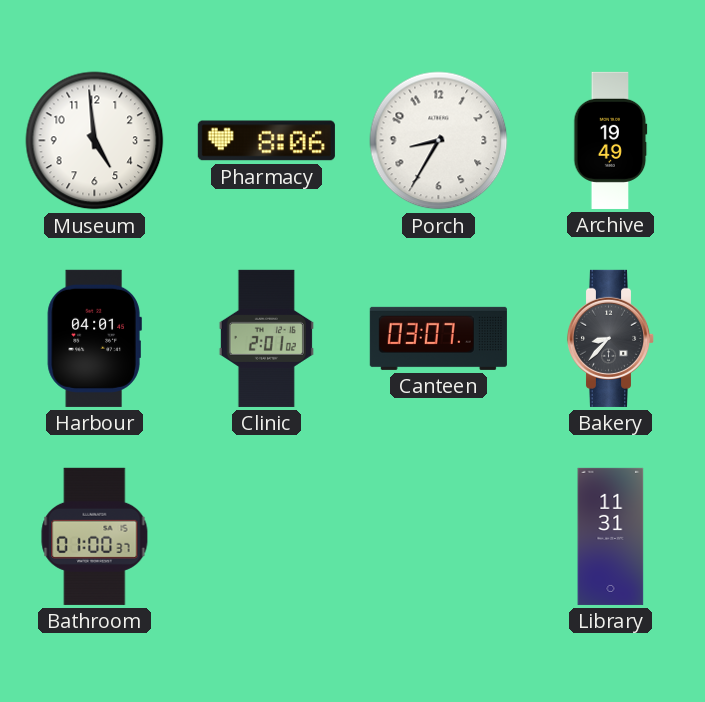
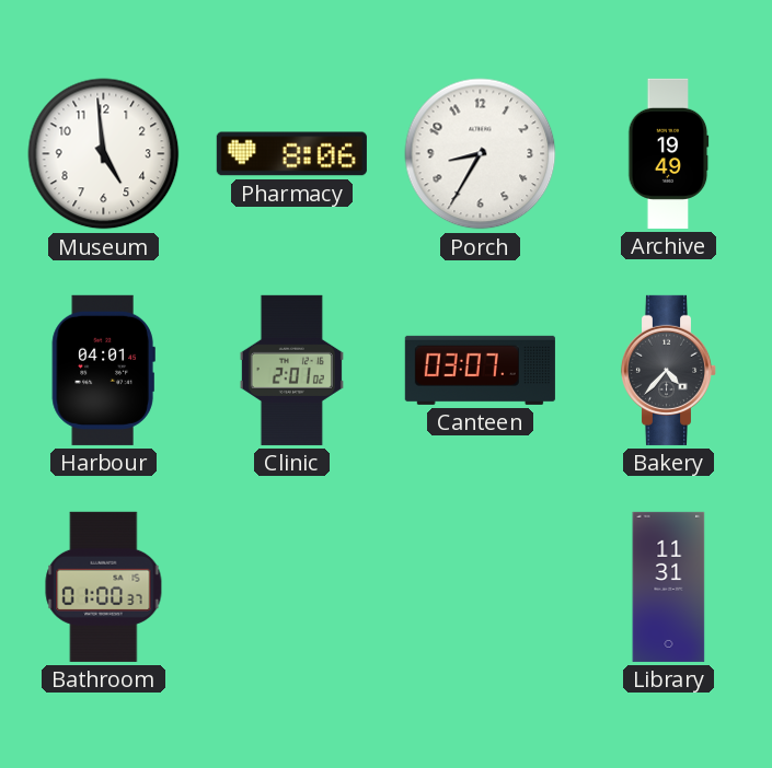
Bakery: 8:37 -> 4:37
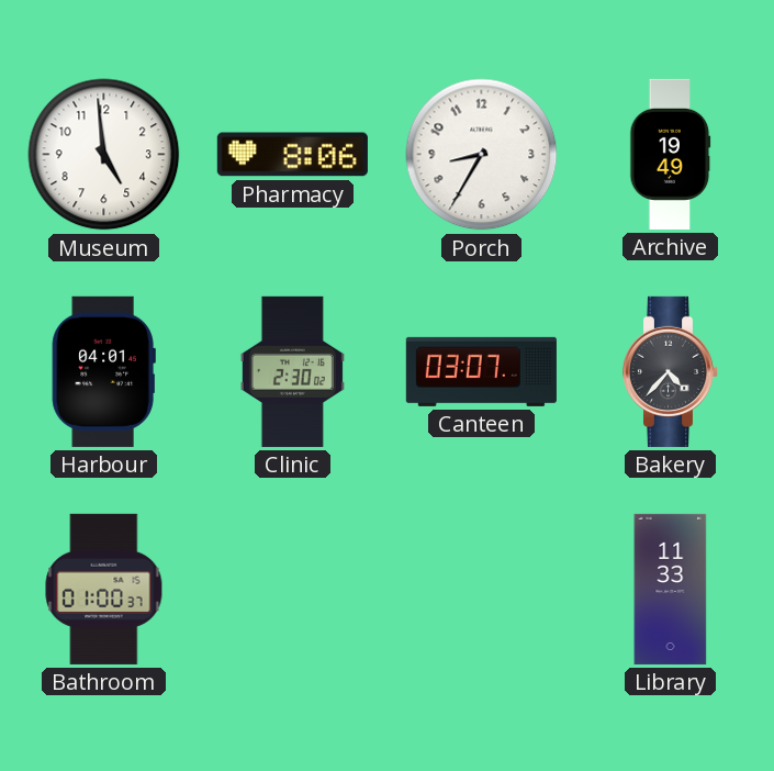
Clinic: 2:01 -> 2:30
Library: 11:31 -> 11:33
